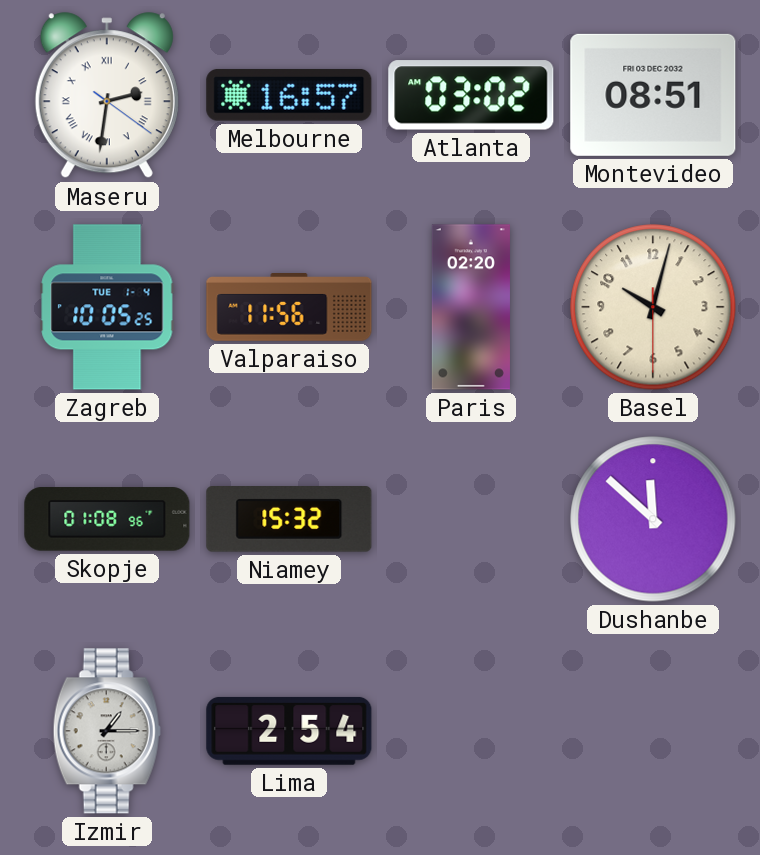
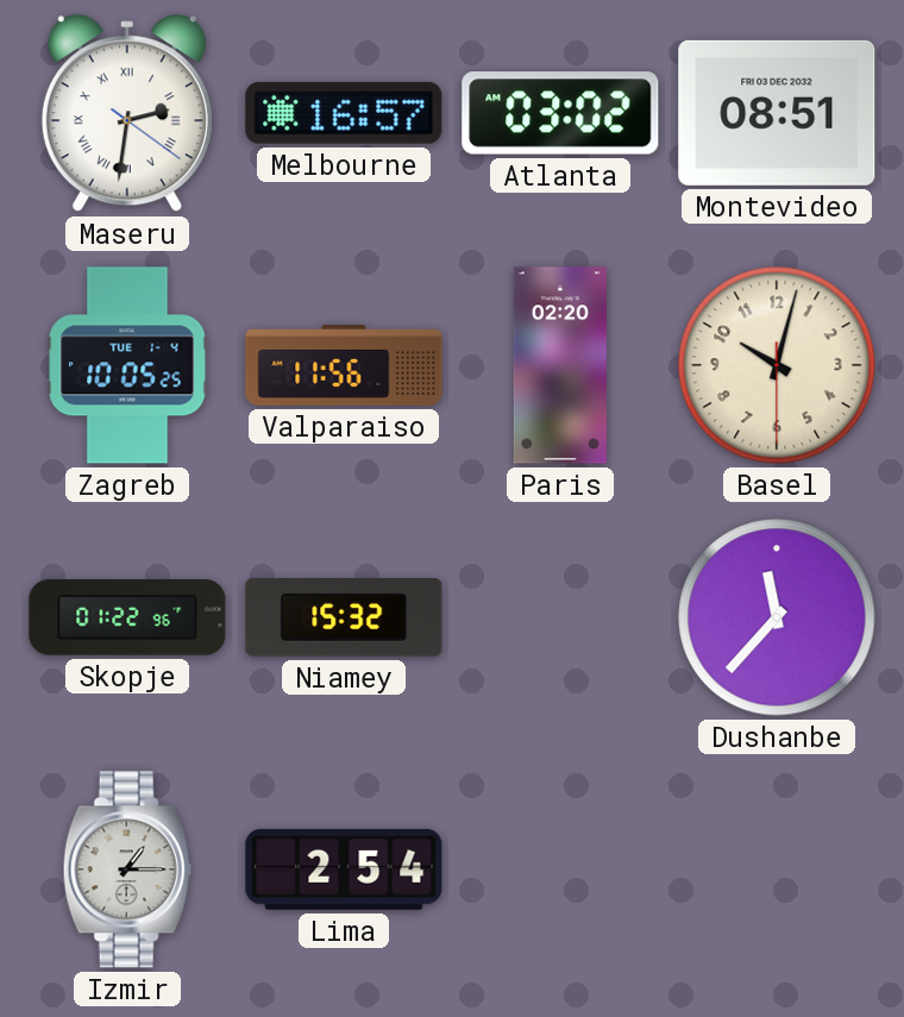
Skopje: 01:08 -> 01:22
Dushanbe: 11:52 -> 11:37
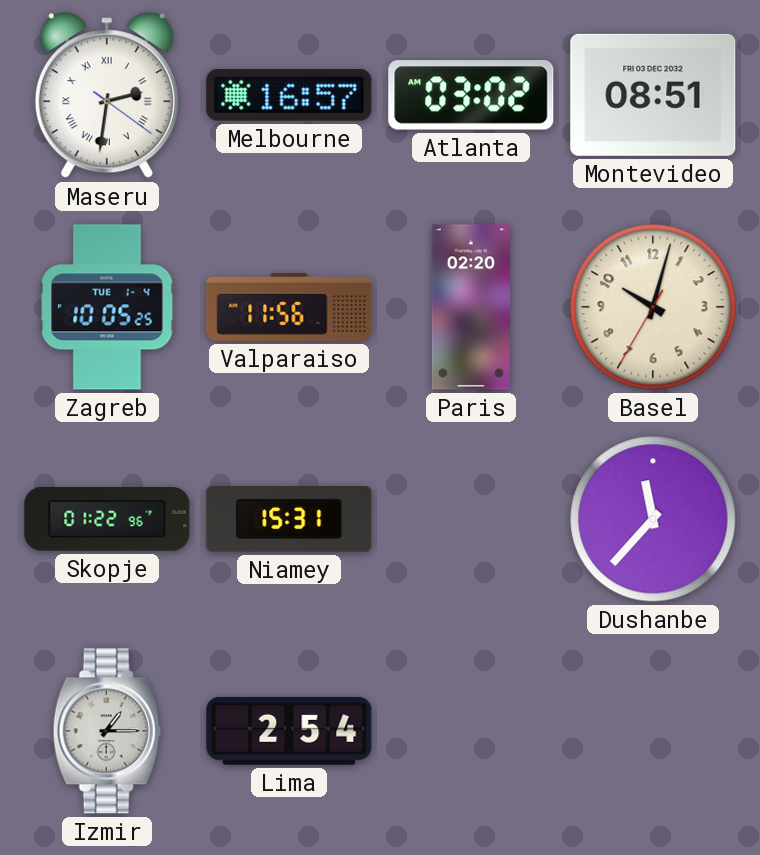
Basel: 10:02:30 -> 10:02:35
Niamey: 15:32 -> 15:31
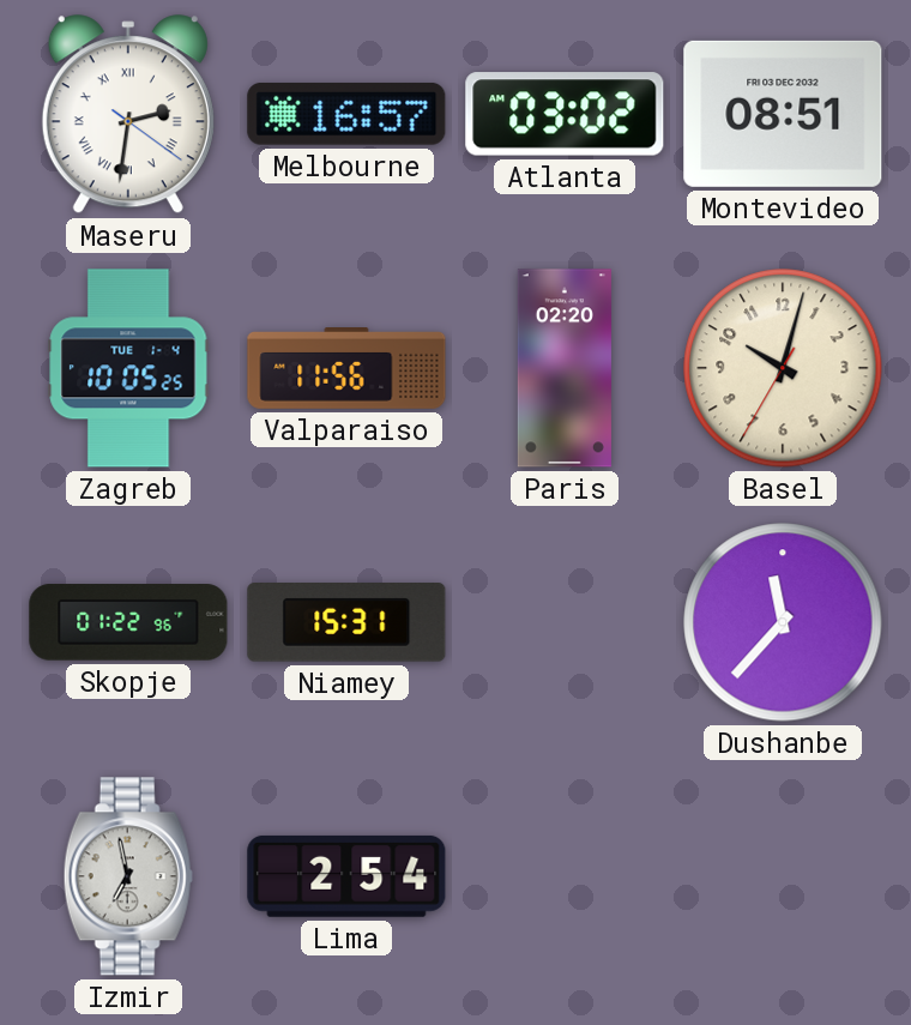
Izmir: 1:15 -> 6:58
